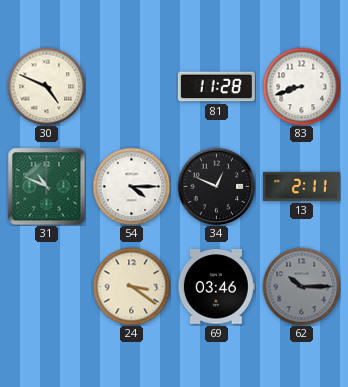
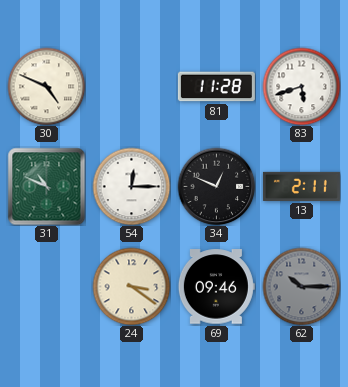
83: 8:42 -> 5:42
54: 4:15 -> 12:15
69: 03:46 -> 09:46
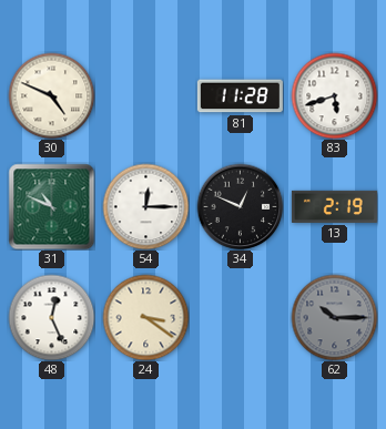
13: 2:11 -> 2:19
48: none -> 12:26
69: 09:46 -> none
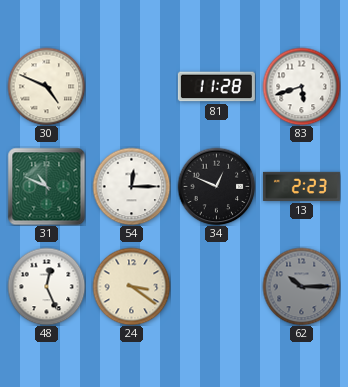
13: 2:19 -> 2:23
